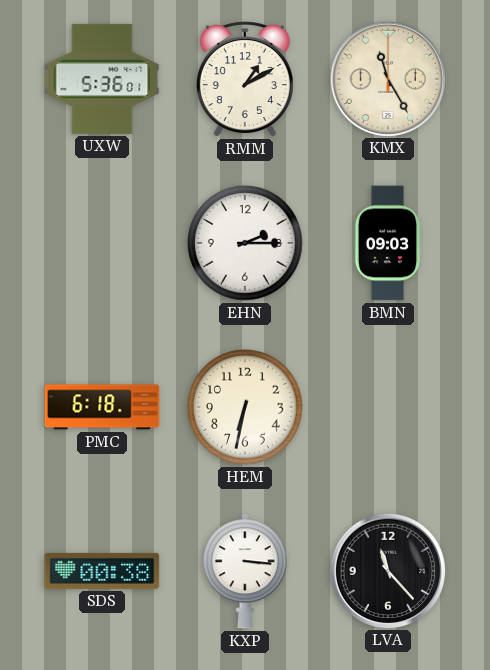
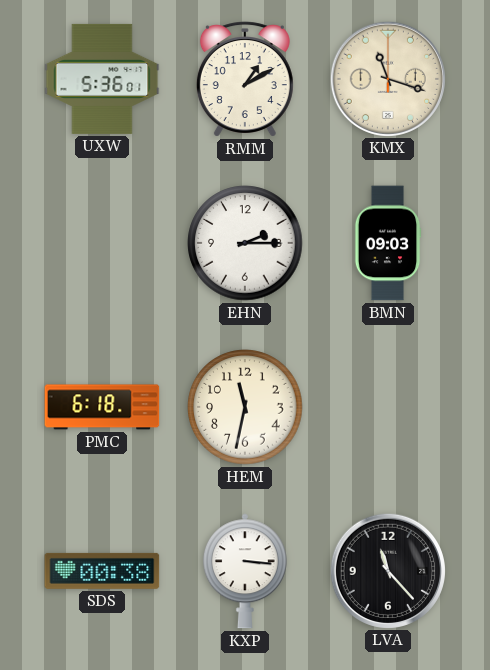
KMX: 11:25 -> 11:18
HEM: 6:32 -> 11:32
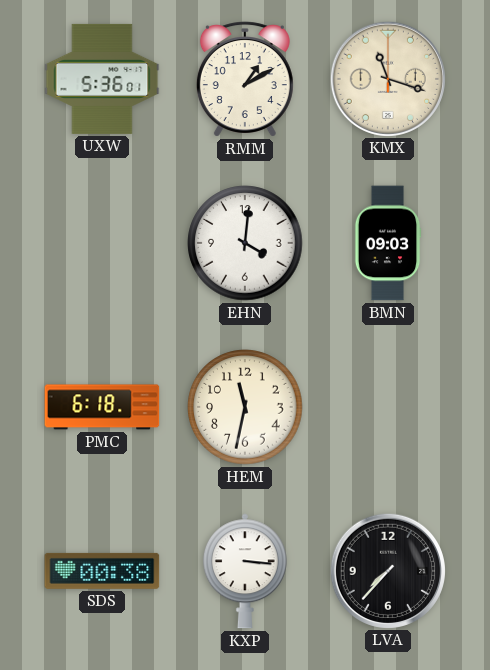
EHN: 2:15 -> 4:01
LVA: 11:23 -> 7:37
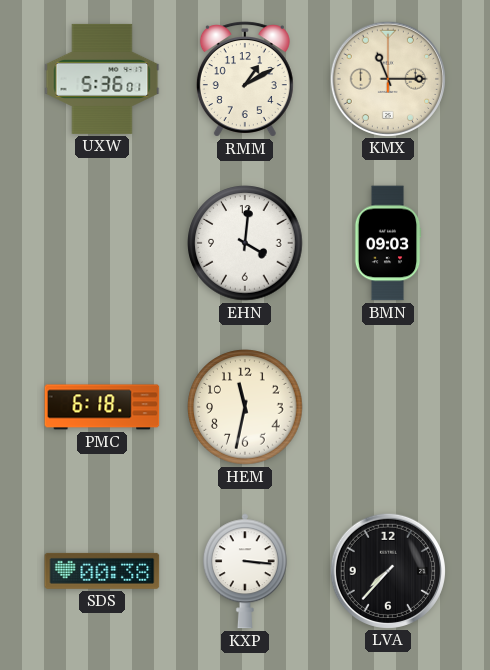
KMX: 11:18 -> 11:15
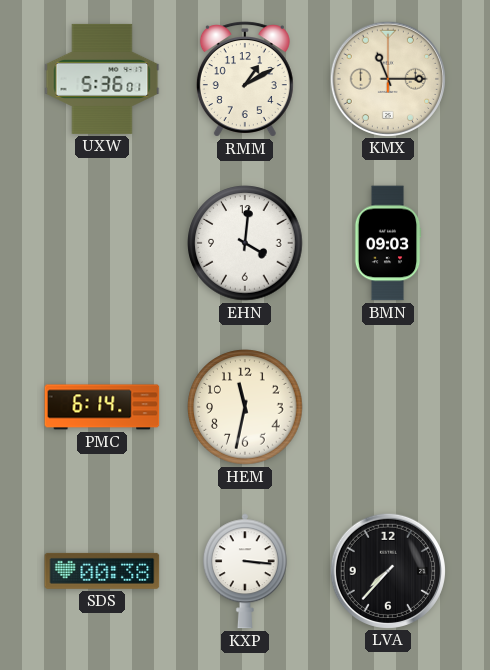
PMC: 6:18 -> 6:14
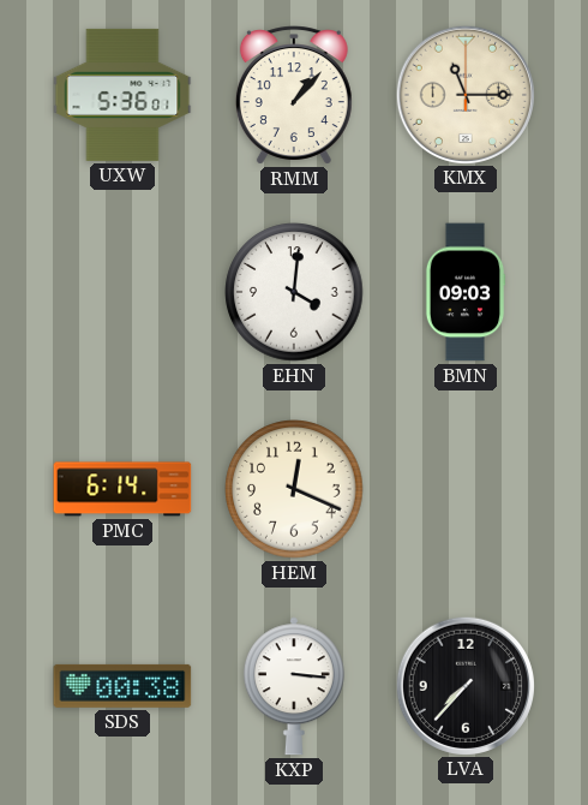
RMM: 1:10 -> 1:07
HEM: 11:32 -> 12:19
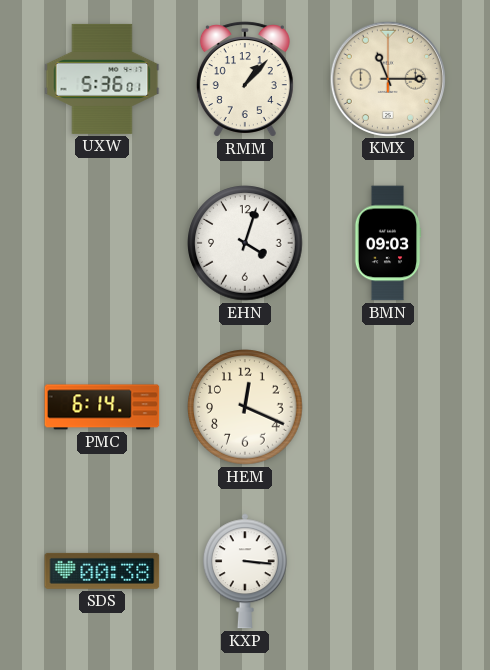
EHN: 4:01 -> 4:03
LVA: 7:37 -> none
